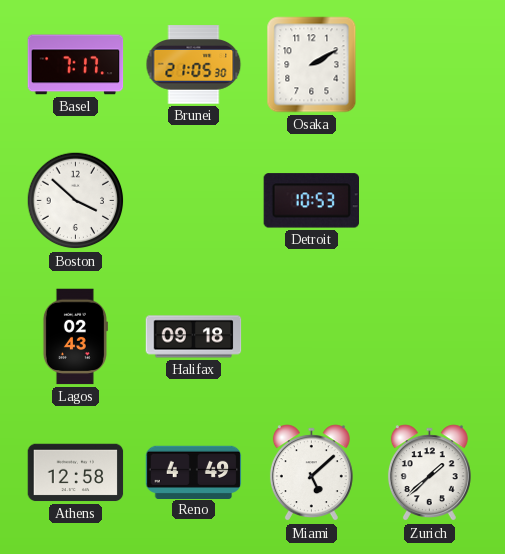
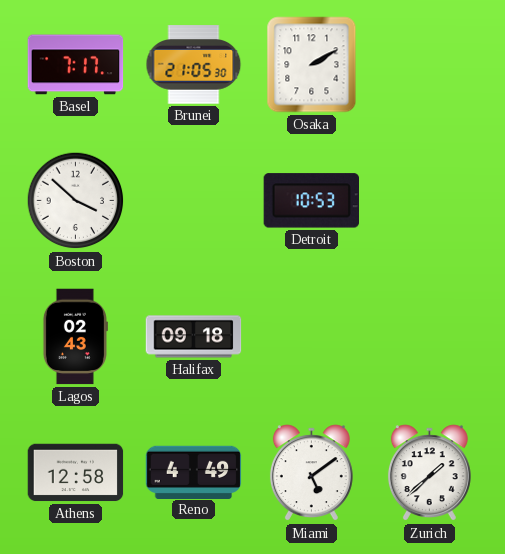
Miami: 5:08 -> 5:09
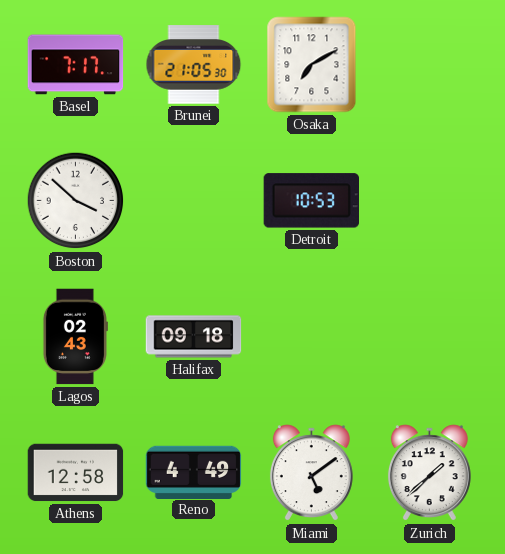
Osaka: 2:10 -> 7:10
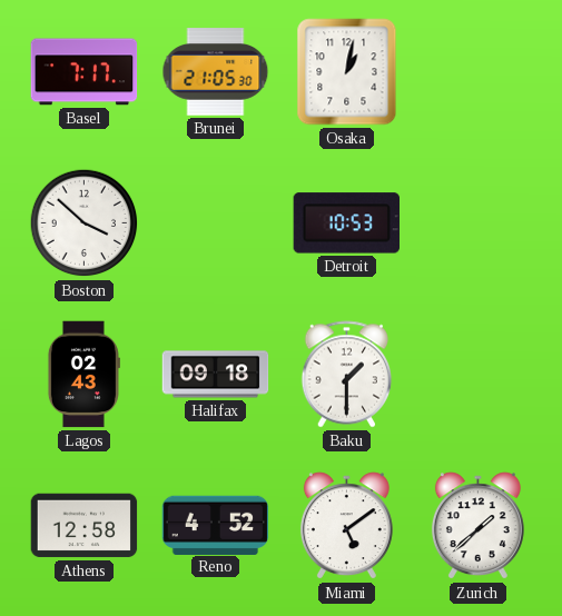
Osaka: 7:10 -> 1:02
Baku: none -> 1:30
Reno: 4:49 -> 4:52
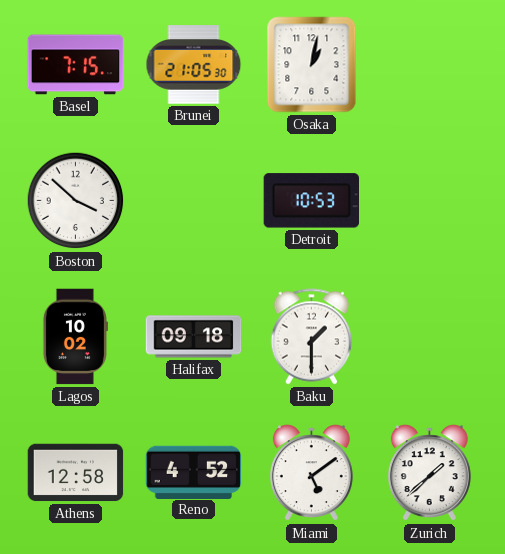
Basel: 7:17 -> 7:15
Lagos: 02:43 -> 10:02
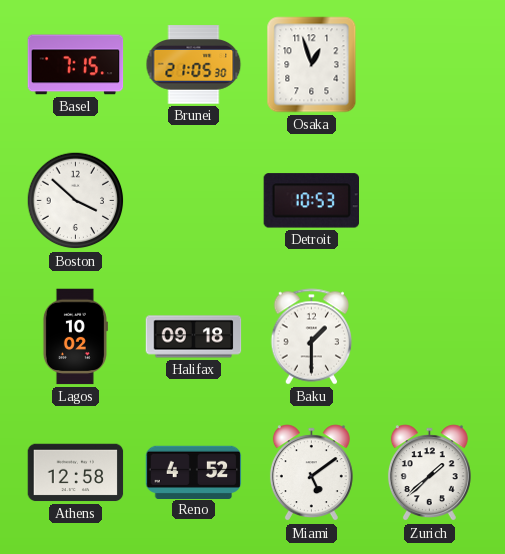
Osaka: 1:02 -> 12:57
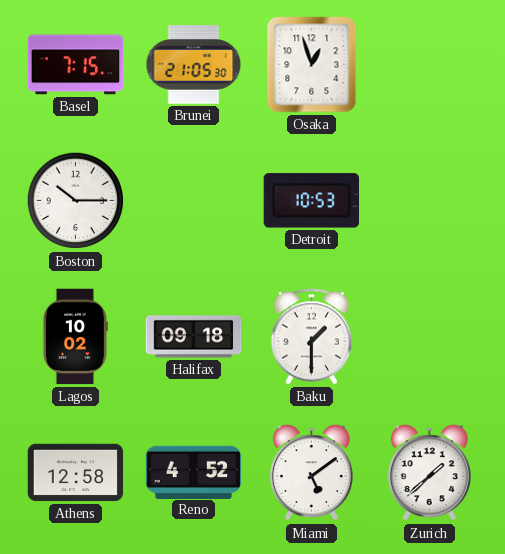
Boston: 3:52 -> 10:15
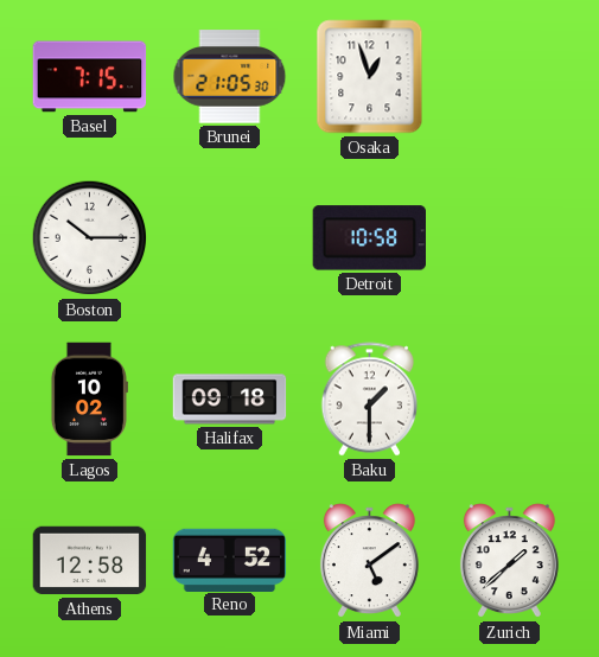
Detroit: 10:53 -> 10:58
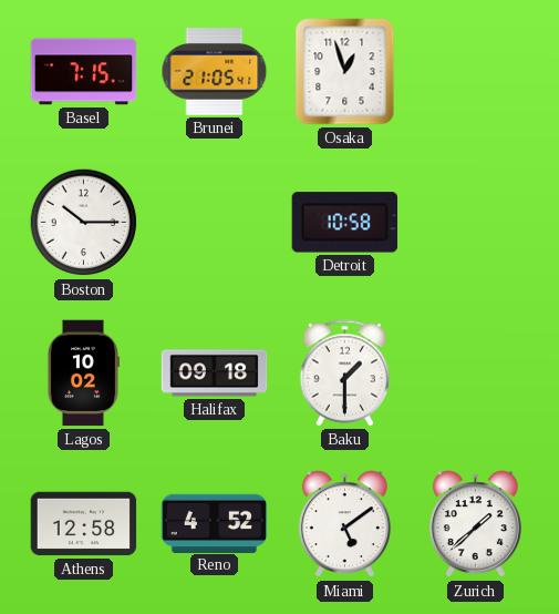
Brunei: 21:05:30 -> 21:05:41
